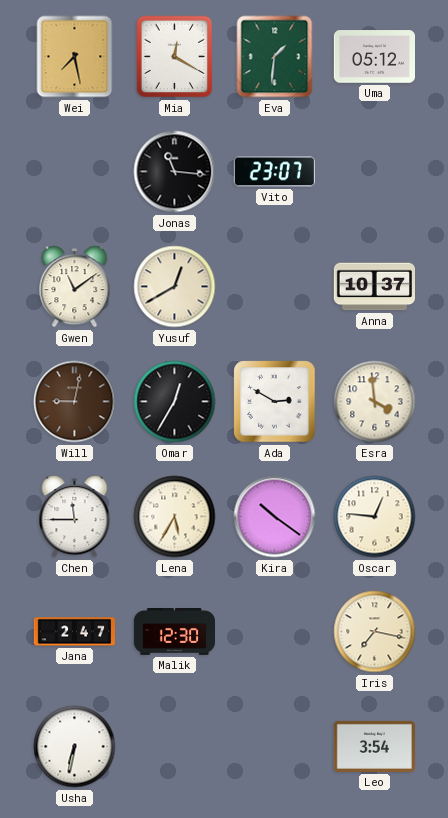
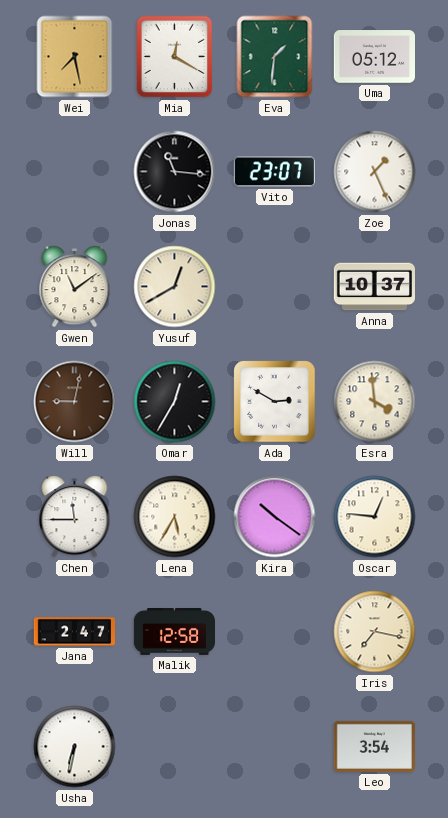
Zoe: none -> 1:26
Malik: 12:30 -> 12:58
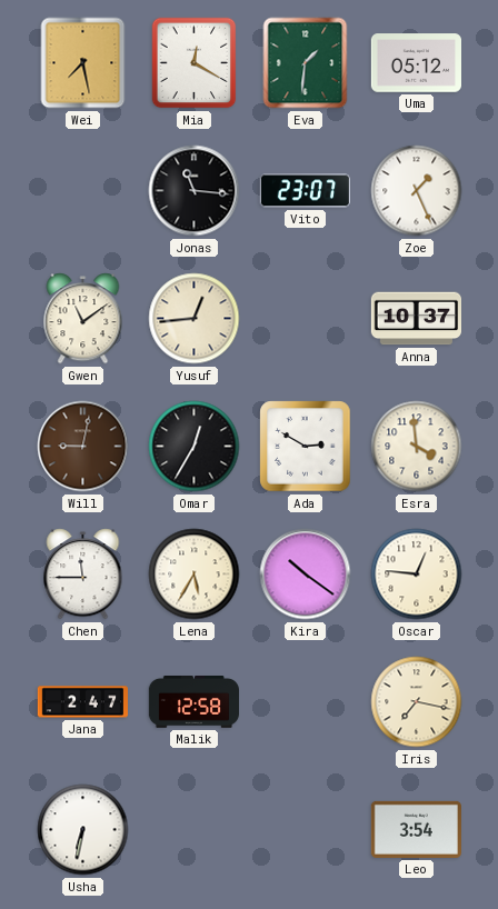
Yusuf: 12:40 -> 12:44
